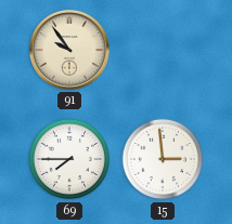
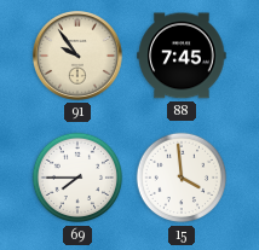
88: none -> 7:45
15: 2:59 -> 3:59
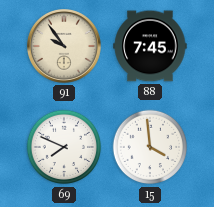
69: 7:45 -> 7:49
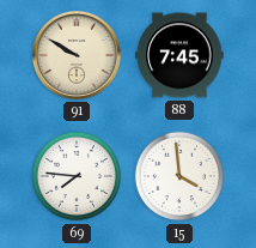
91: 9:54 -> 9:50
69: 7:49 -> 7:46
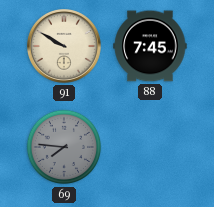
69 dial: white -> grey
15: 3:59 -> none
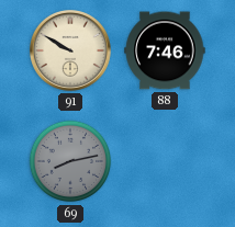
88: 7:45 -> 7:46
69: 7:46 -> 8:13
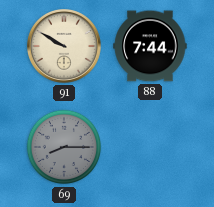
88: 7:46 -> 7:44
69: 8:13 -> 8:15
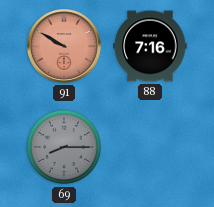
91 dial: cream -> salmon
88: 7:44 -> 7:16
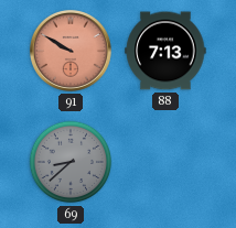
88: 7:16 -> 7:13
69: 8:15 -> 8:38
